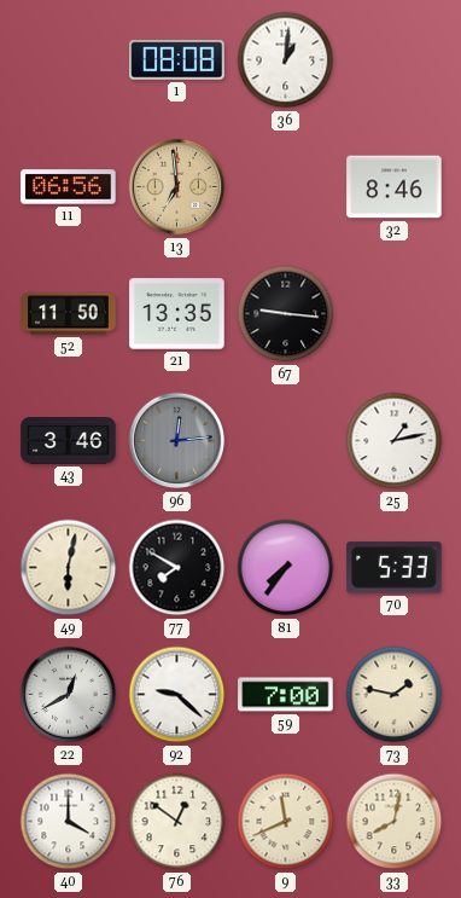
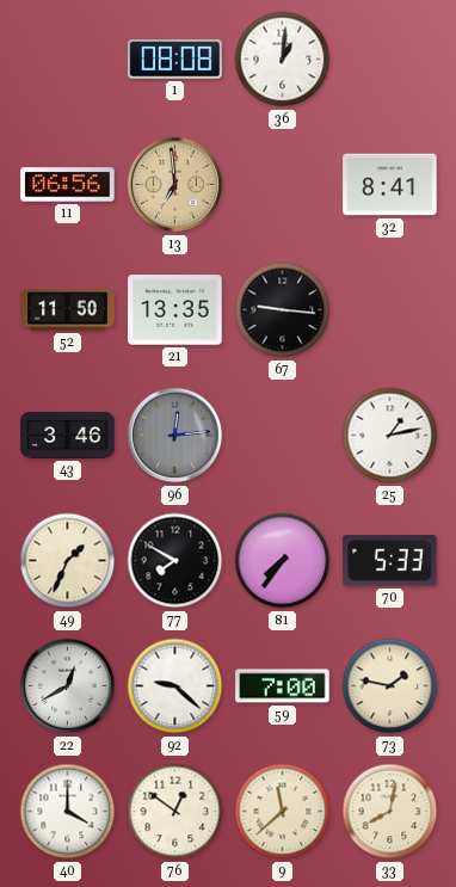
32: 8:46 -> 8:41
49: 6:02 -> 1:34
9: 11:41 -> 11:38
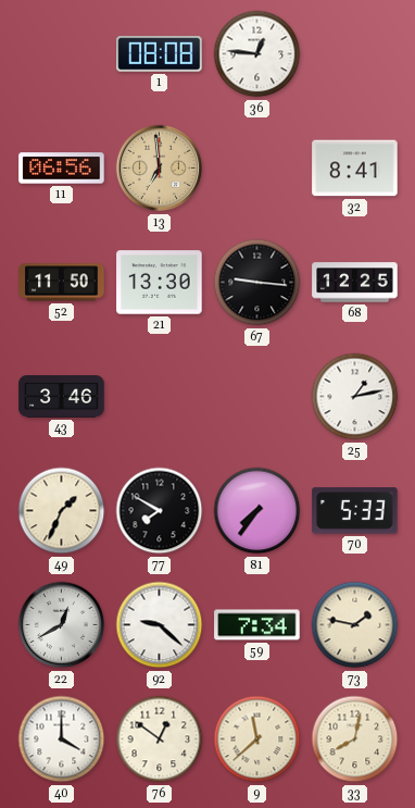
36: 1:01 -> 12:46
21: 13:35 -> 13:30
68: none -> 12:25
96: 12:14 -> none
59: 7:00 -> 7:34
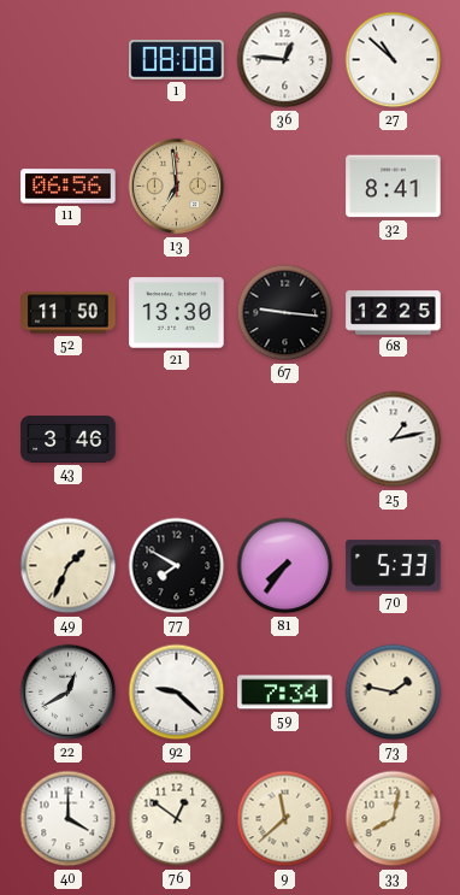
27: none -> 10:52
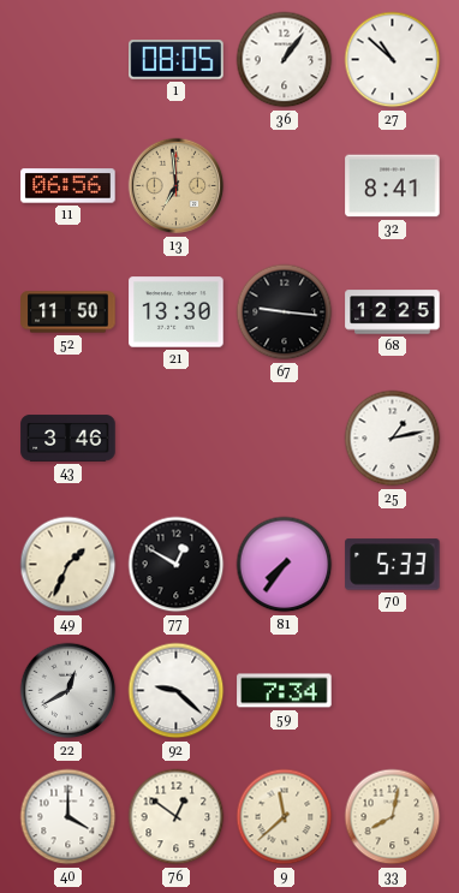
1: 08:08 -> 08:05
36: 12:46 -> 1:06
77: 7:50 -> 12:50
73: 1:47 -> none
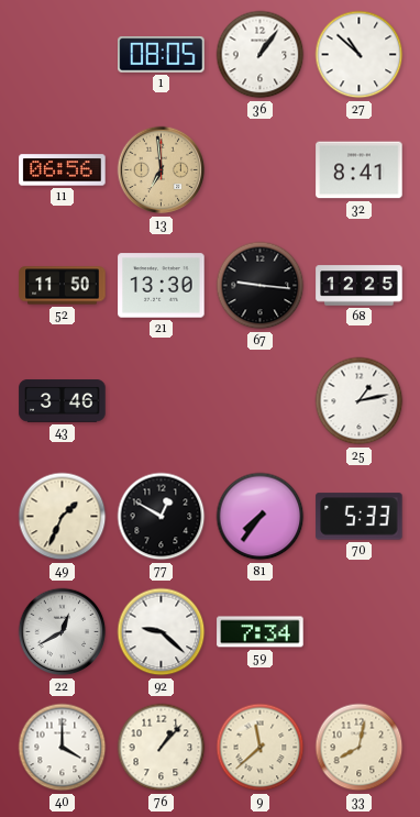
76: 12:51 -> 1:07
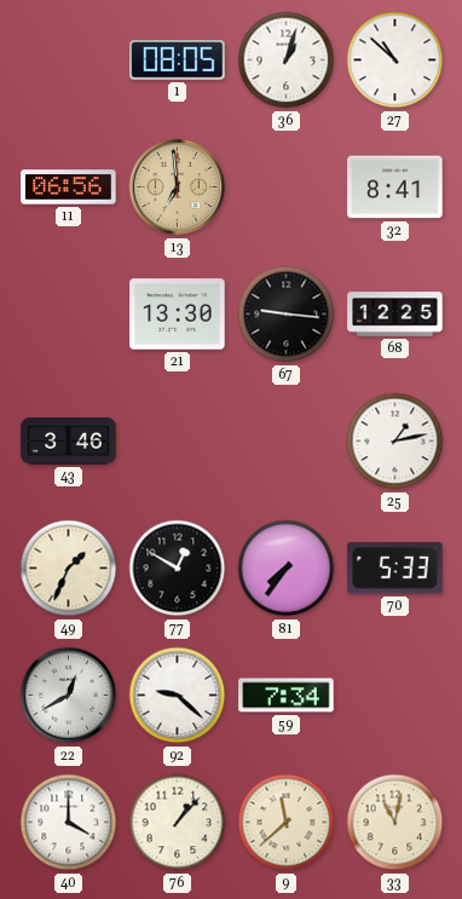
36: 1:06 -> 1:03
52: 11:50 -> none
33: 8:02 -> 11:02
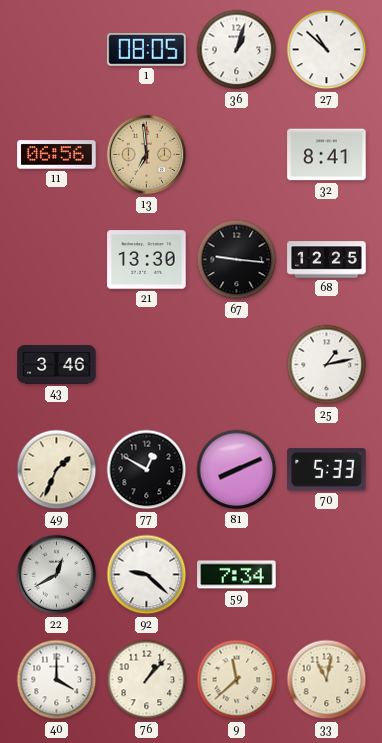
81: 7:36 -> 8:11
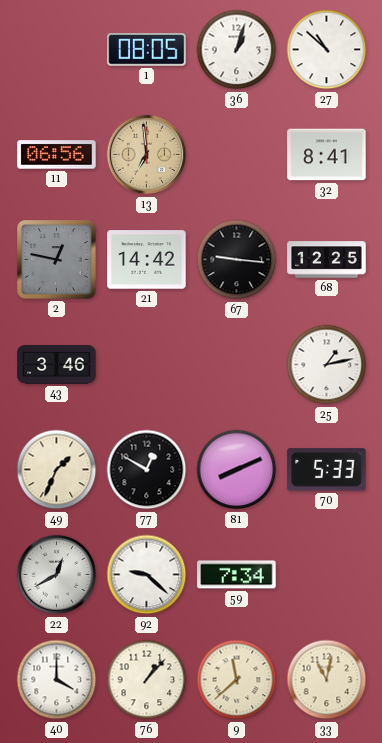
2: none -> 12:47
21: 13:30 -> 14:42
